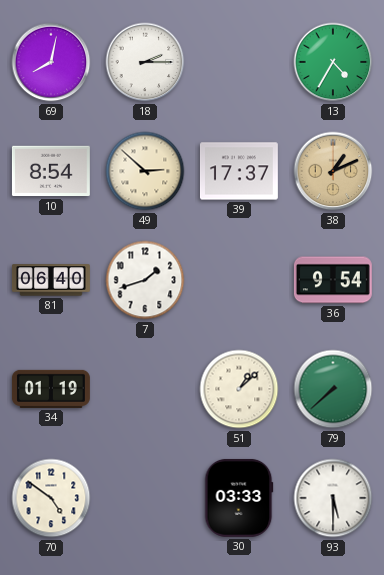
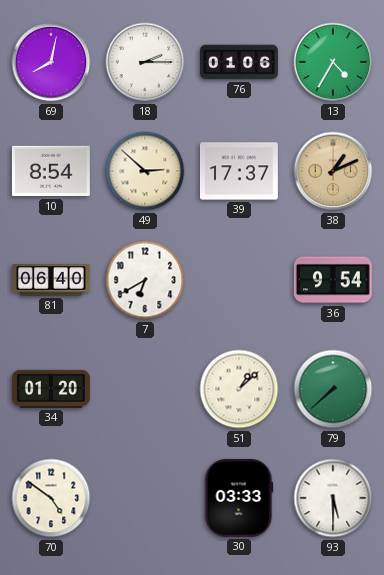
76: none -> 01:06
7: 1:42 -> 6:40
34: 01:19 -> 01:20
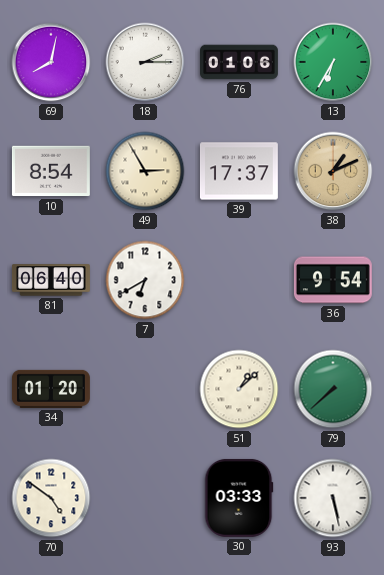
13: 4:35 -> 6:35
49: 2:52 -> 2:55
93: 5:30 -> 5:28
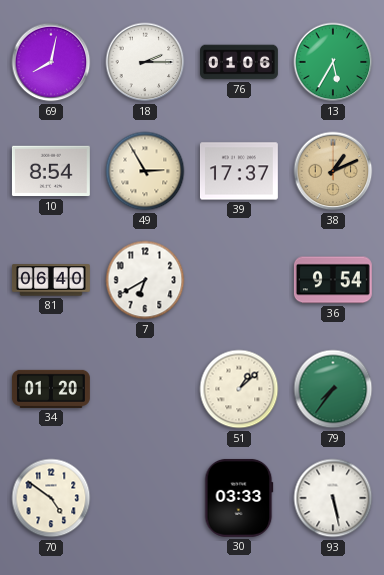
13: 6:35 -> 5:35
79: 7:38 -> 7:36
